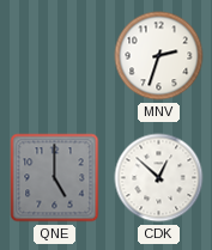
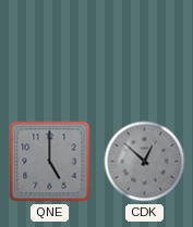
MNV: 2:33 -> none
CDK dial: white -> grey
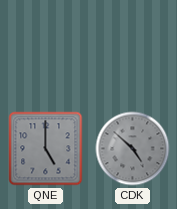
CDK: 12:52 -> 4:52
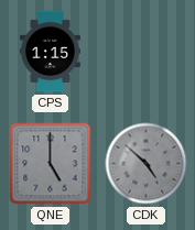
CPS: none -> 1:15
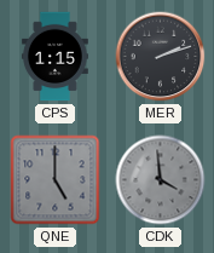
MER: none -> 2:12
CDK: 4:52 -> 3:59
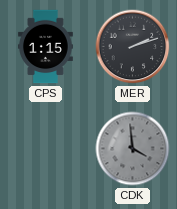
QNE: 5:00 -> none
